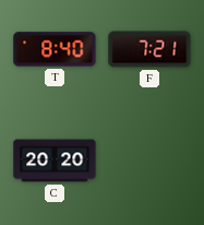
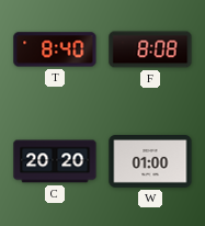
F: 7:21 -> 8:08
W: none -> 01:00
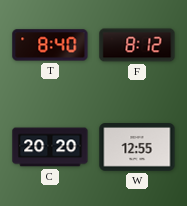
F: 8:08 -> 8:12
W: 01:00 -> 12:55
